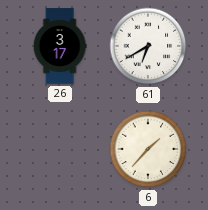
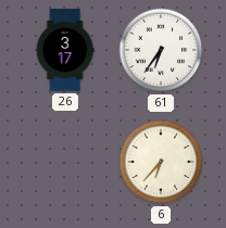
61: 6:40 -> 6:36
6: 1:37 -> 6:37
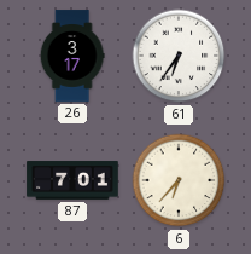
87: none -> 7:01
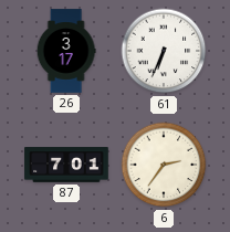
61: 6:36 -> 6:34
6: 6:37 -> 2:36
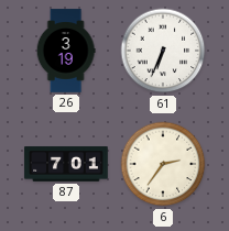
26: 3:17 -> 3:19
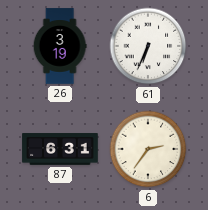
87: 7:01 -> 6:31
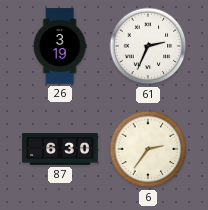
61: 6:34 -> 2:34
87: 6:31 -> 6:30
